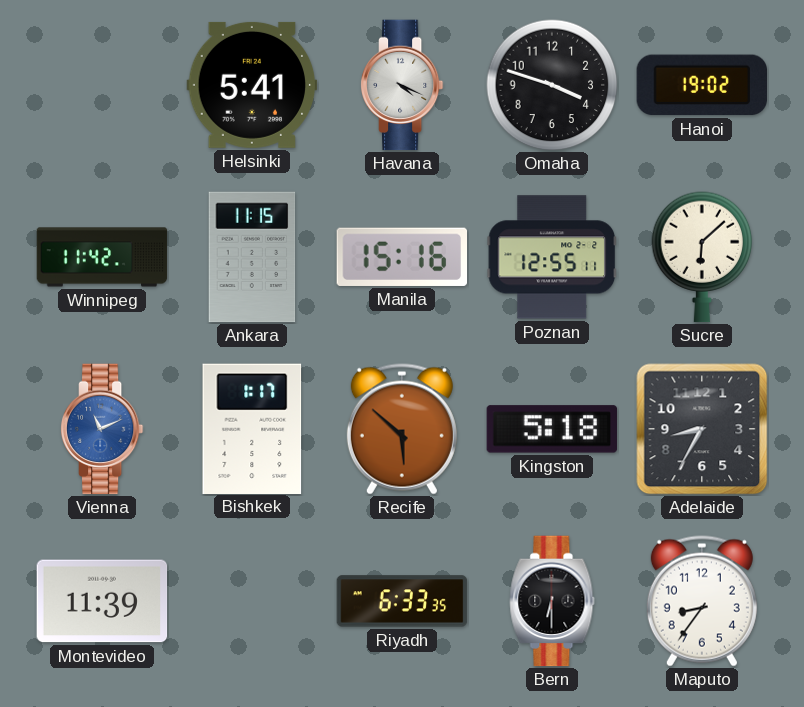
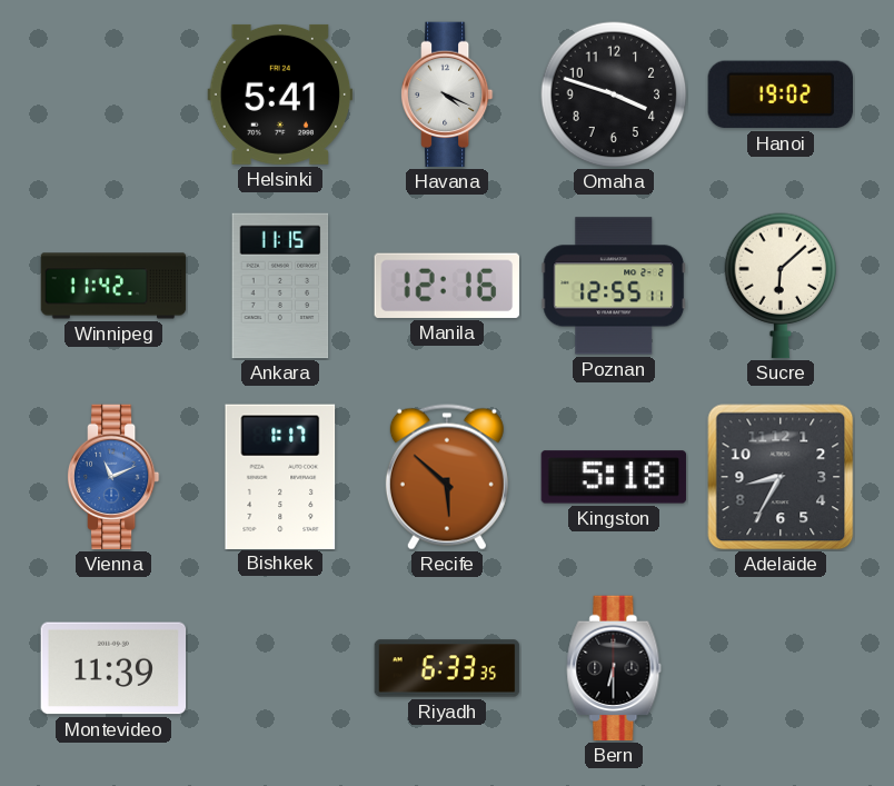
Manila: 15:16 -> 12:16
Maputo: 8:36 -> none
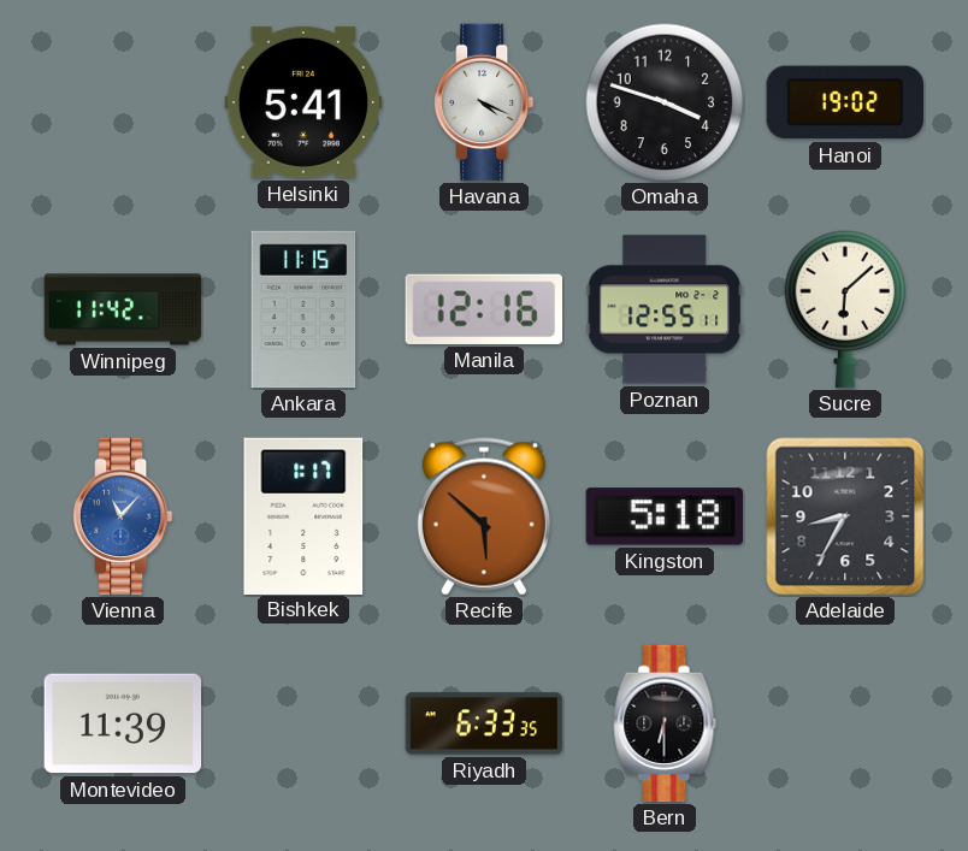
Vienna: 11:11 -> 11:07
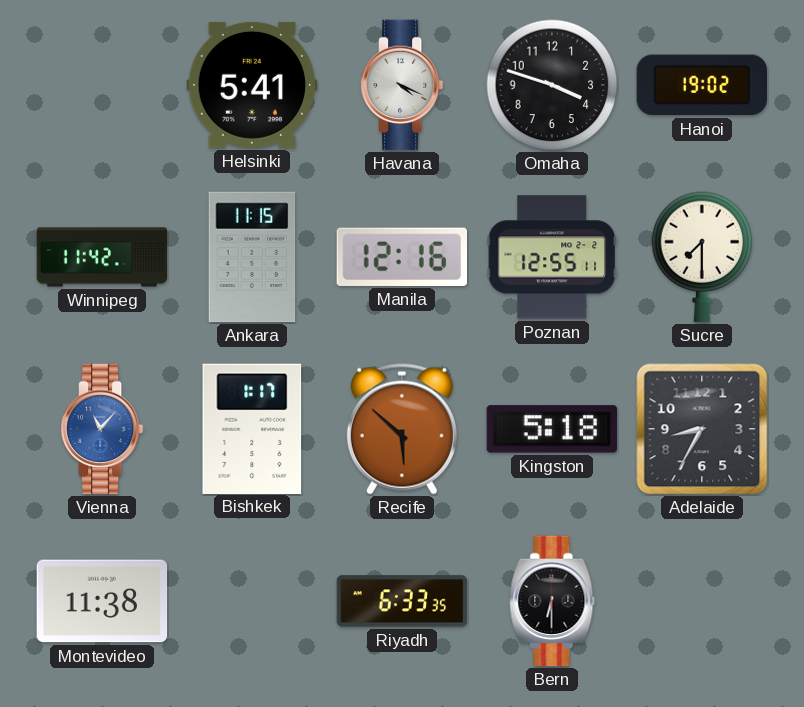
Sucre: 6:08 -> 7:30
Montevideo: 11:39 -> 11:38
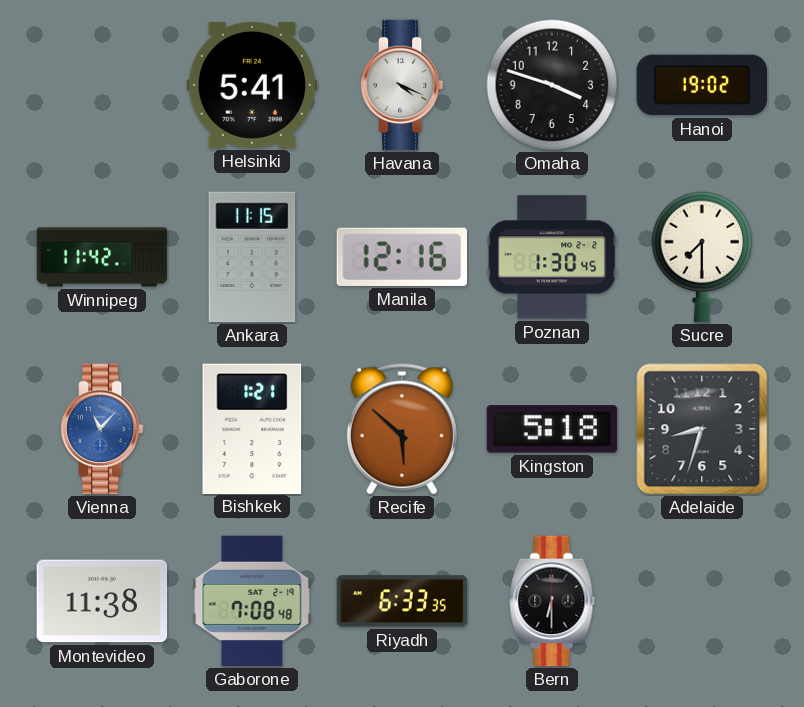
Poznan: 12:55 -> 1:30
Bishkek: 1:17 -> 1:21
Adelaide: 8:35 -> 8:33
Gaborone: none -> 7:08
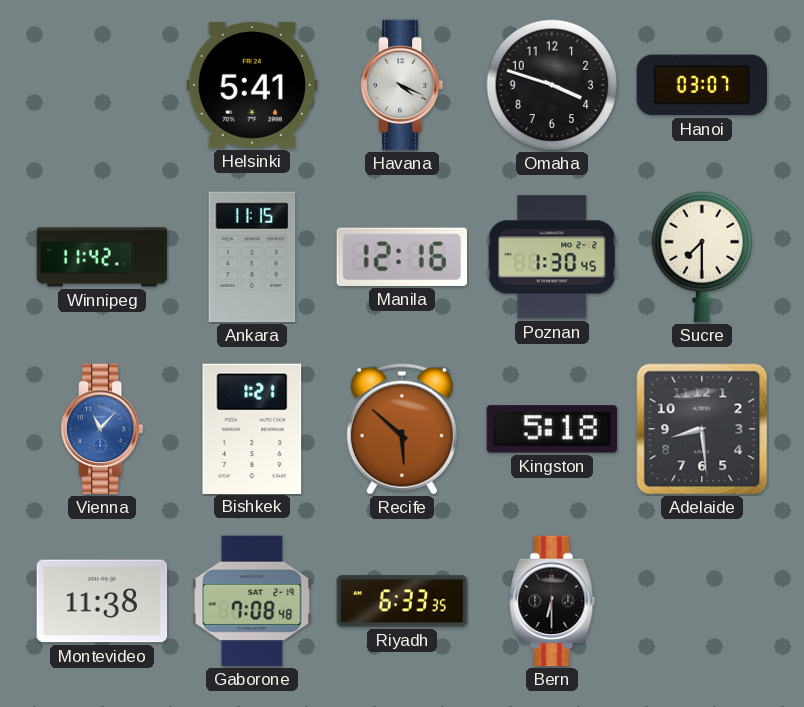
Hanoi: 19:02 -> 03:07
Adelaide: 8:33 -> 8:29
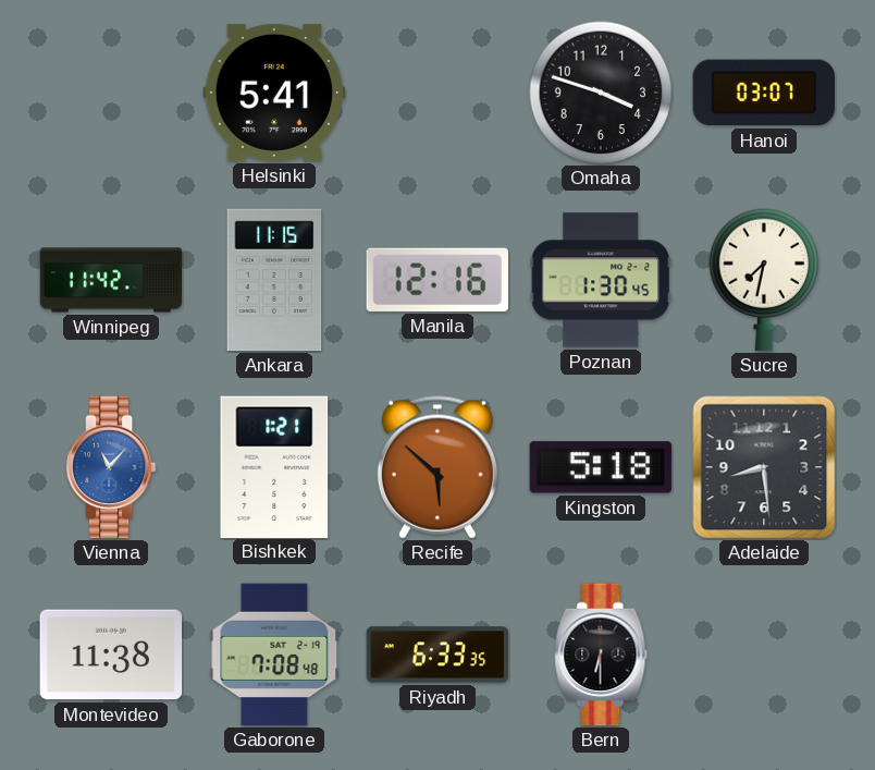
Havana: 4:19 -> none
Sucre: 7:30 -> 7:32
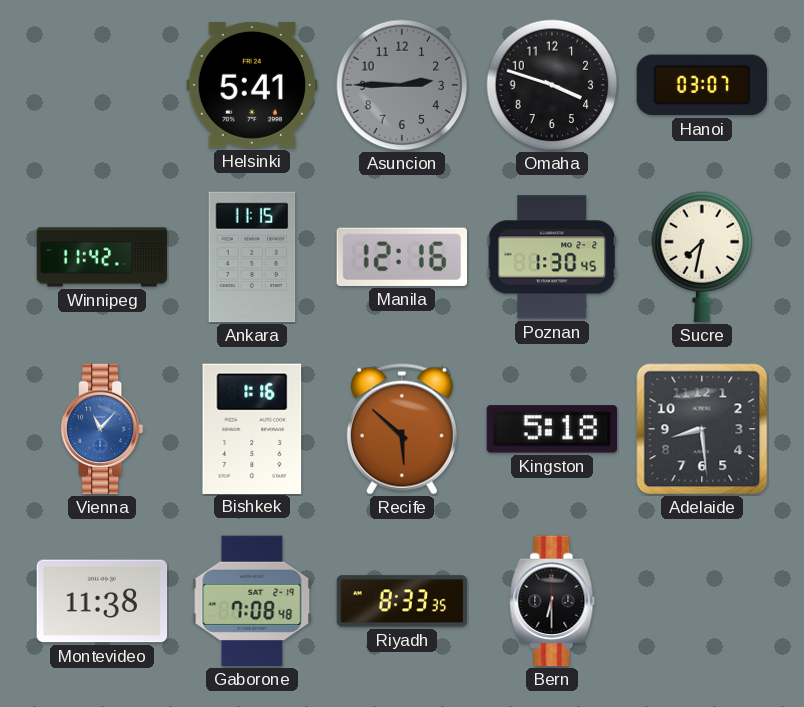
Asuncion: none -> 2:45
Bishkek: 1:21 -> 1:16
Riyadh: 6:33 -> 8:33
